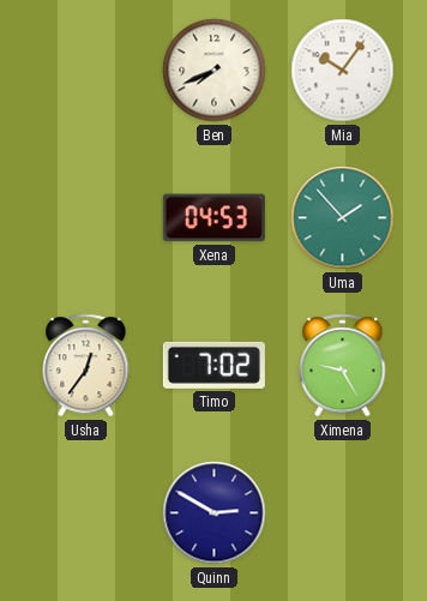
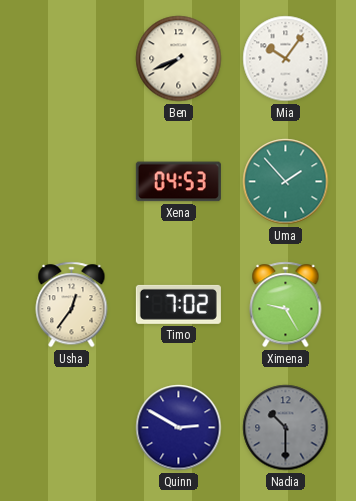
Nadia: none -> 10:30
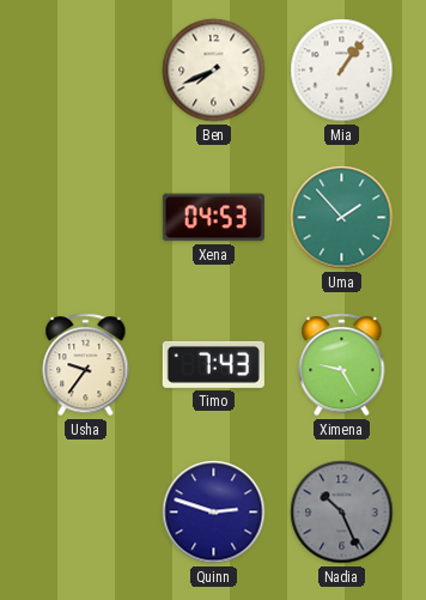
Mia: 10:06 -> 1:06
Usha: 12:36 -> 9:36
Timo: 7:02 -> 7:43
Quinn: 2:50 -> 2:48
Nadia: 10:30 -> 10:26
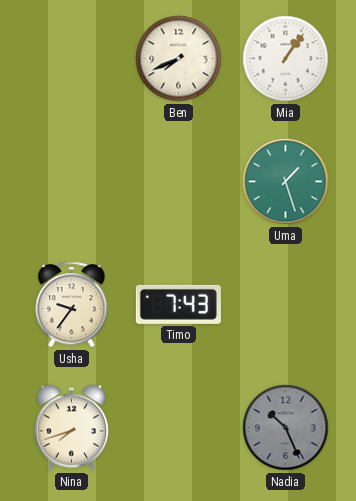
Xena: 04:53 -> none
Uma: 1:53 -> 1:27
Ximena: 9:25 -> none
Nina: none -> 7:42
Quinn: 2:48 -> none
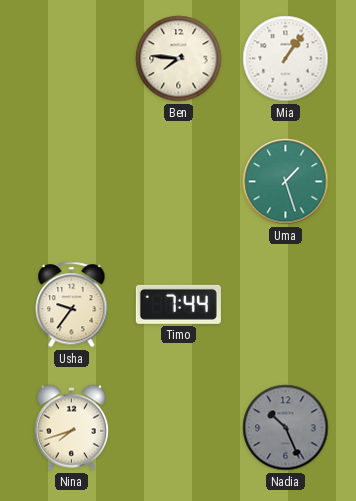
Ben: 7:41 -> 7:46
Timo: 7:43 -> 7:44
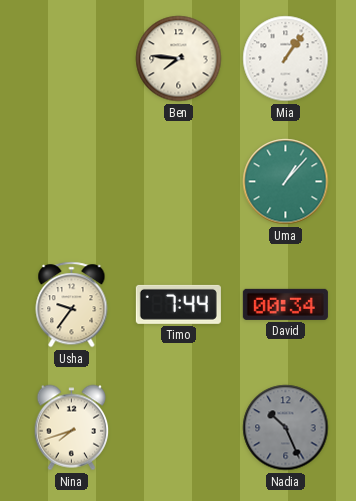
Uma: 1:27 -> 1:07
David: none -> 00:34
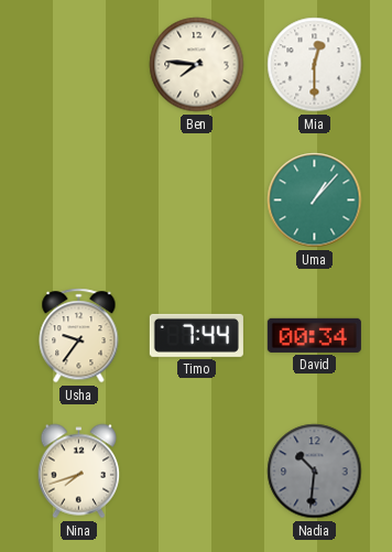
Mia: 1:06 -> 12:30
Nadia: 10:26 -> 10:31
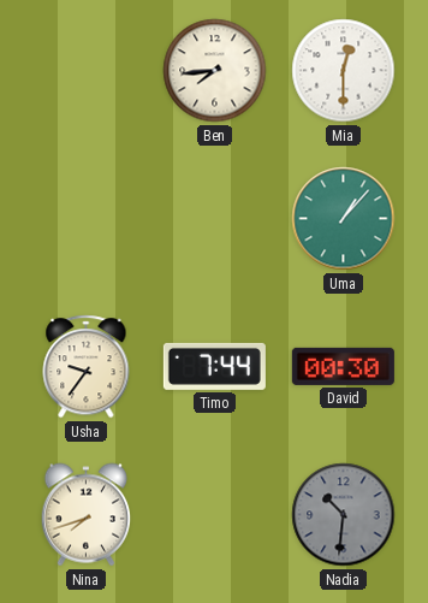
Ben: 7:46 -> 7:44
David: 00:34 -> 00:30
